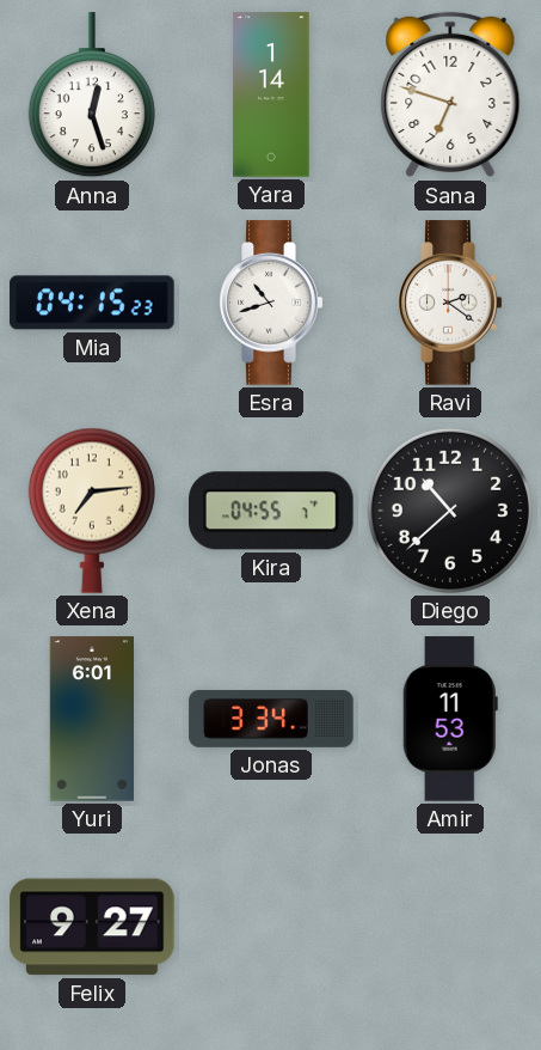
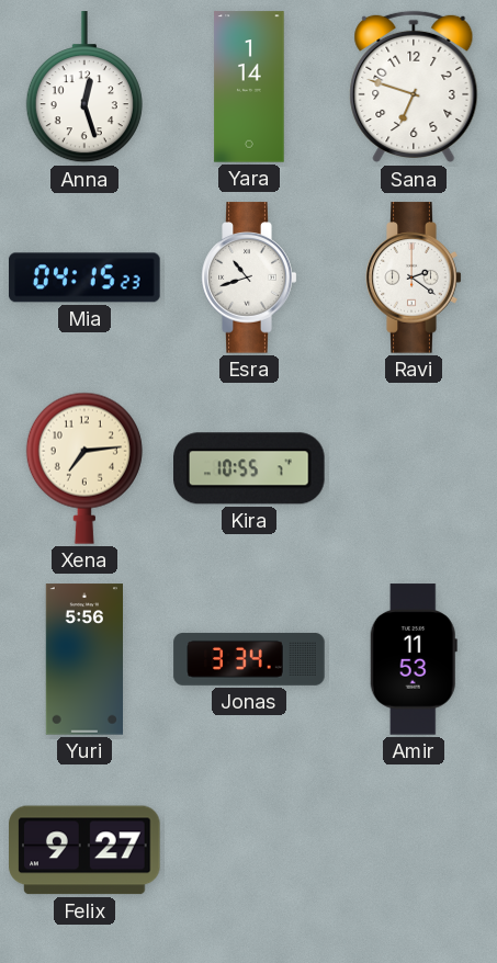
Kira: 04:55 -> 10:55
Diego: 10:38 -> none
Yuri: 6:01 -> 5:56
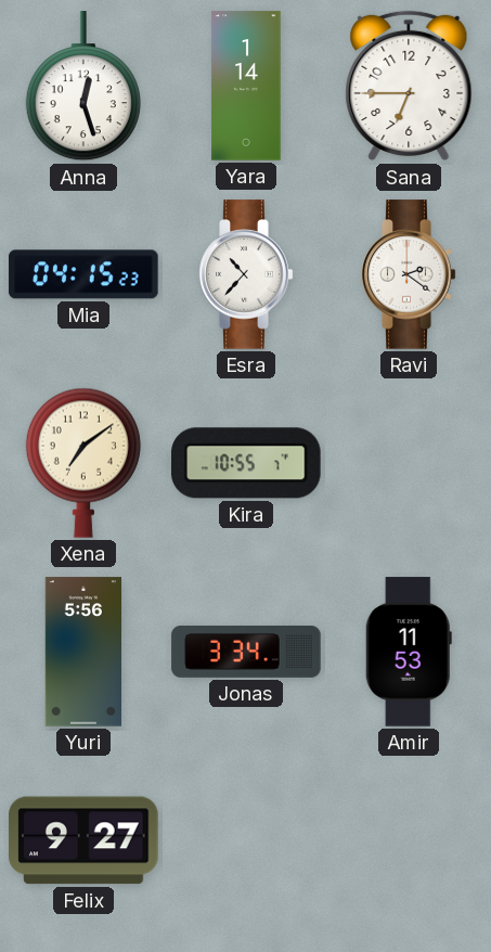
Sana: 6:48 -> 6:45
Esra: 10:42 -> 10:37
Xena: 7:14 -> 7:09
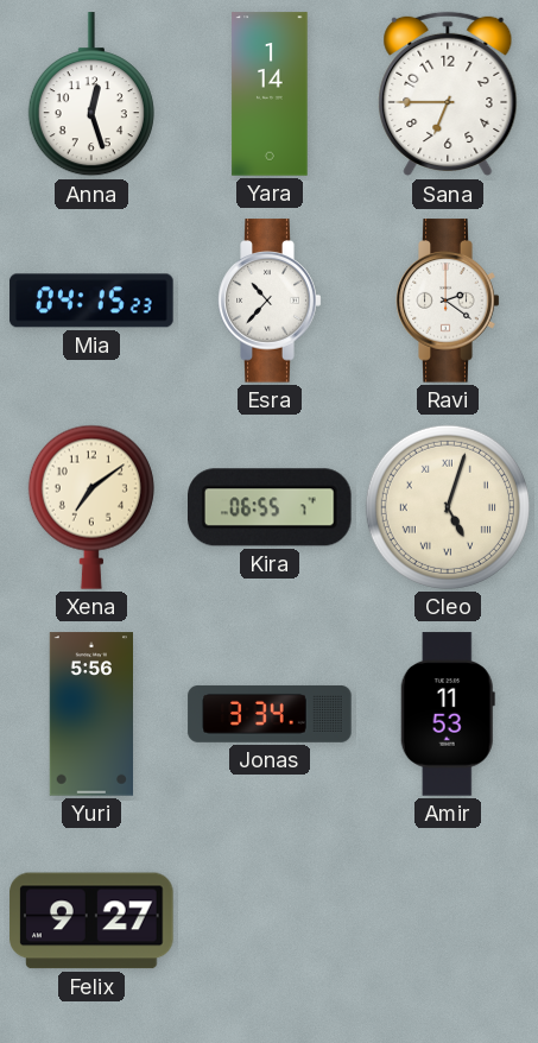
Kira: 10:55 -> 06:55
Cleo: none -> 5:03
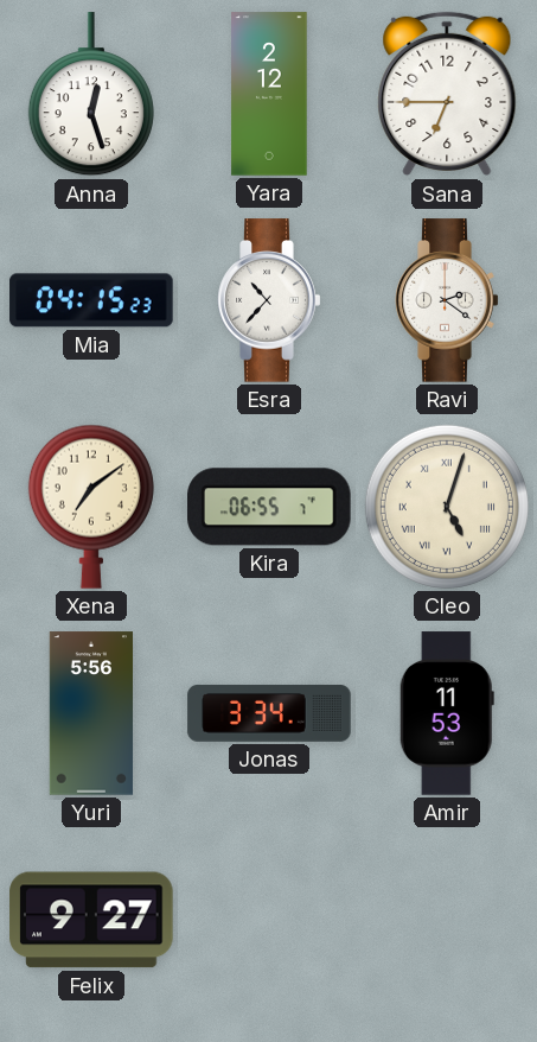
Yara: 1:14 -> 2:12
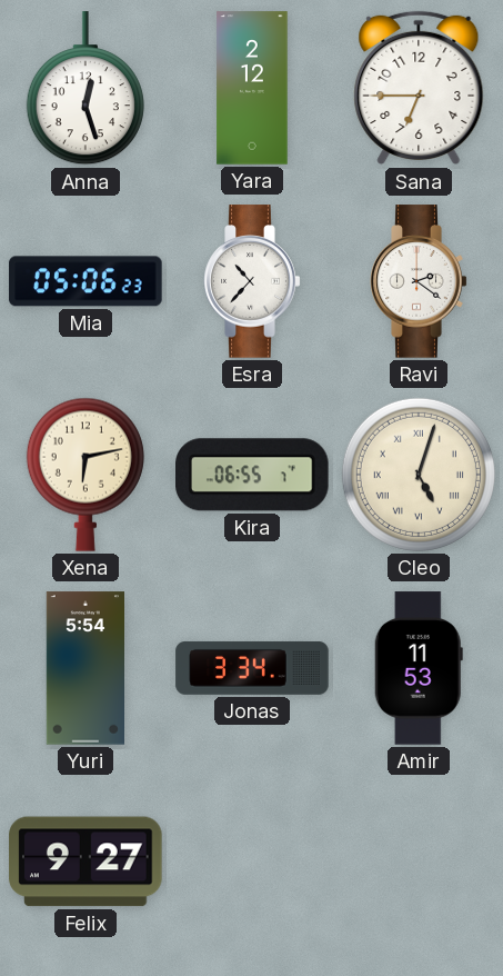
Mia: 04:15 -> 05:06
Xena: 7:09 -> 6:13
Yuri: 5:56 -> 5:54
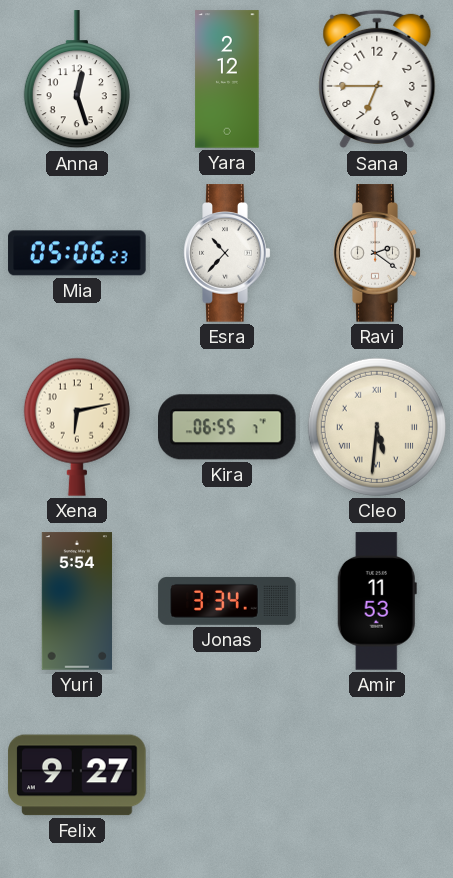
Cleo: 5:03 -> 5:31
